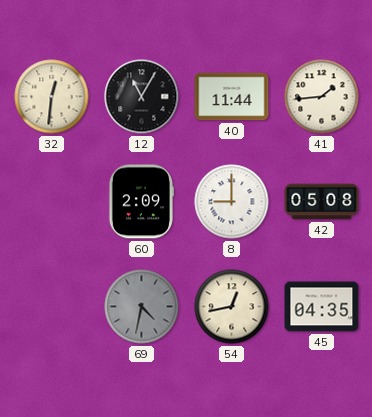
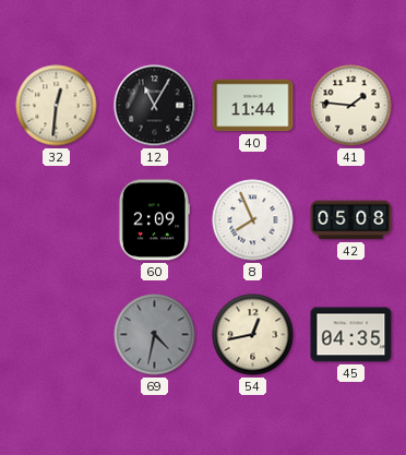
41: 1:44 -> 1:46
8: 9:00 -> 7:56
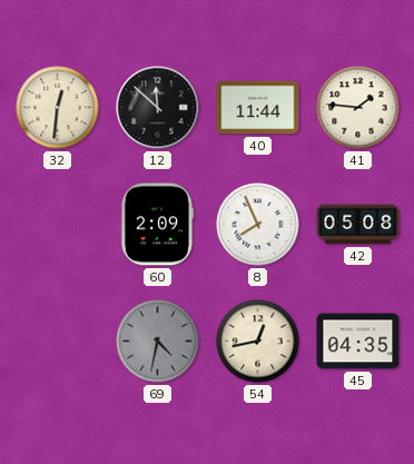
12: 11:05 -> 11:52
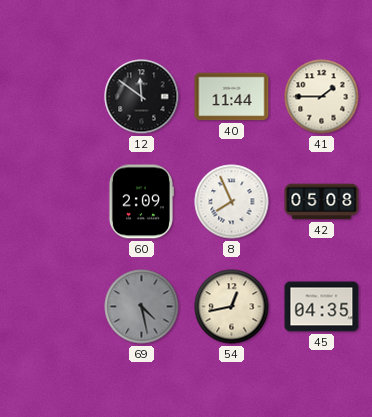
32: 12:31 -> none
12: 11:52 -> 11:51
41: 1:46 -> 1:45
69: 4:32 -> 4:28
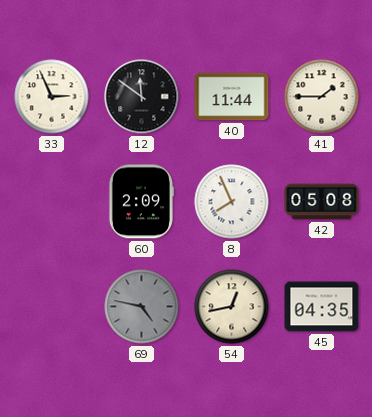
33: none -> 2:56
69: 4:28 -> 4:47
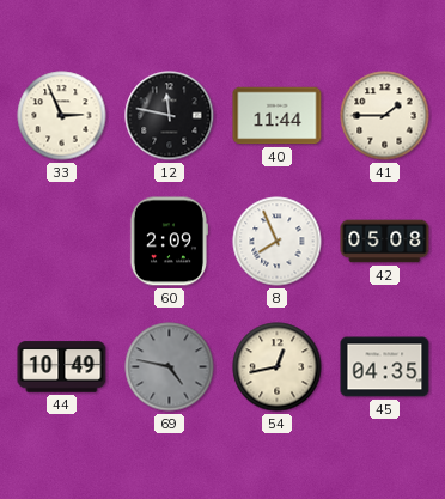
12: 11:51 -> 11:47
44: none -> 10:49
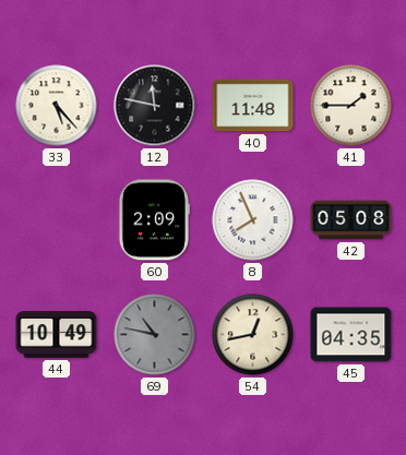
33: 2:56 -> 5:23
40: 11:44 -> 11:48
69: 4:47 -> 10:47
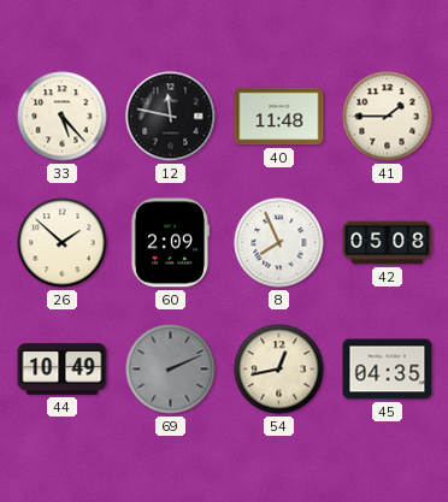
26: none -> 1:52
69: 10:47 -> 2:11
